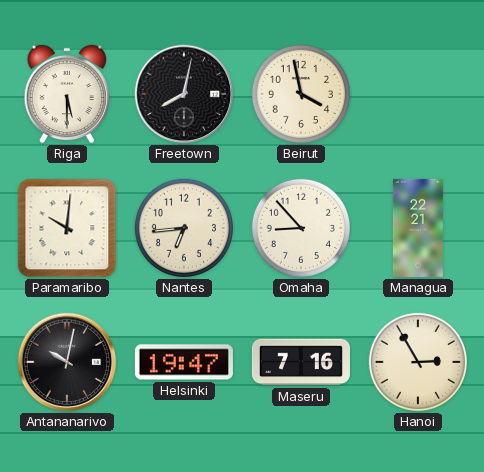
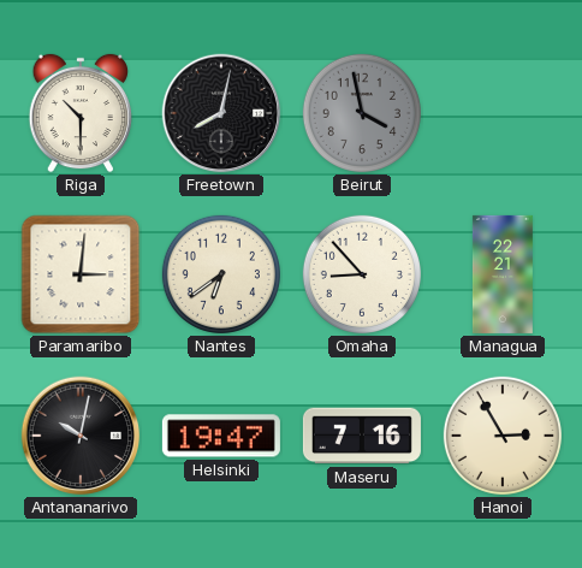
Riga: 5:30 -> 10:30
Beirut dial: cream -> grey
Paramaribo: 10:01 -> 3:01
Nantes: 6:44 -> 6:39
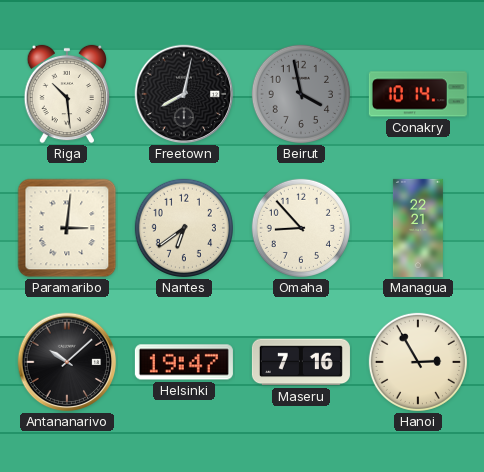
Riga: 10:30 -> 10:29
Conakry: none -> 10:14
Antananarivo: 10:02 -> 10:08
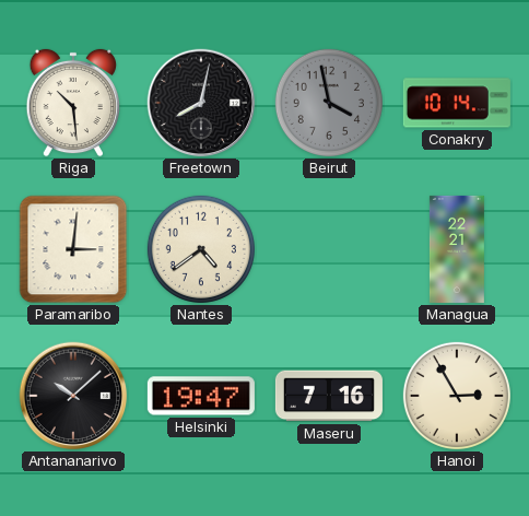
Nantes: 6:39 -> 4:39
Omaha: 8:53 -> none
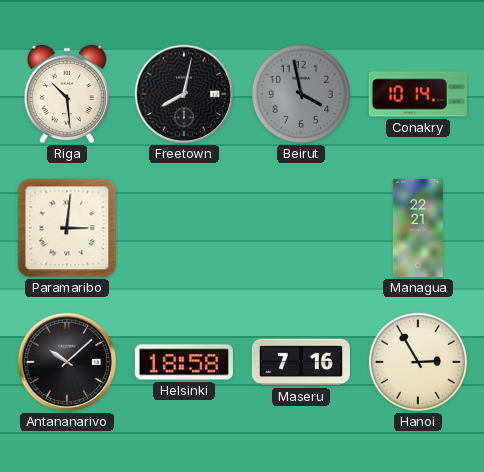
Nantes: 4:39 -> none
Helsinki: 19:47 -> 18:58
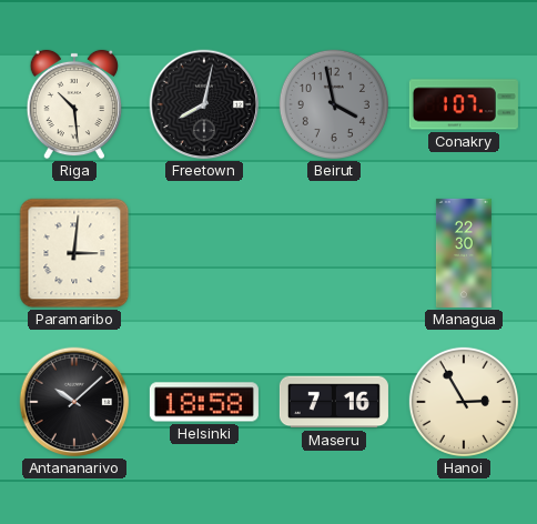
Conakry: 10:14 -> 1:07
Managua: 22:21 -> 22:30
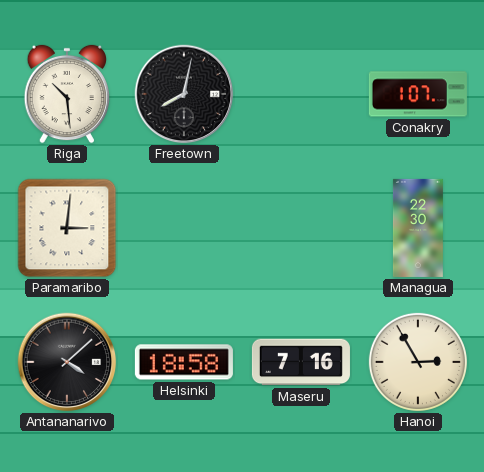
Beirut: 3:58 -> none
Antananarivo: 10:08 -> 4:08
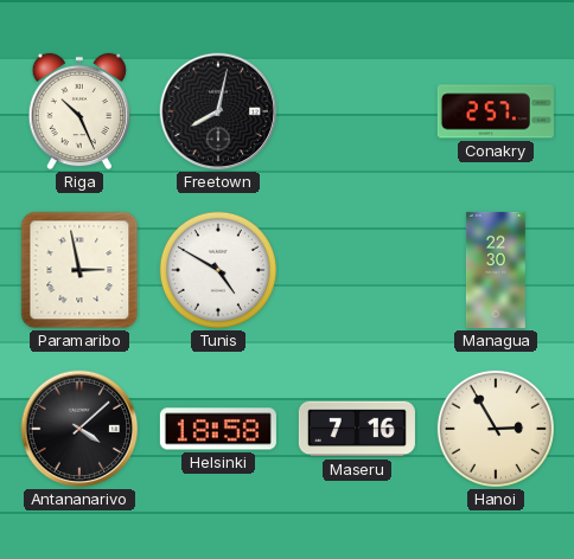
Riga: 10:29 -> 10:26
Conakry: 1:07 -> 2:57
Paramaribo: 3:01 -> 2:58
Tunis: none -> 4:50
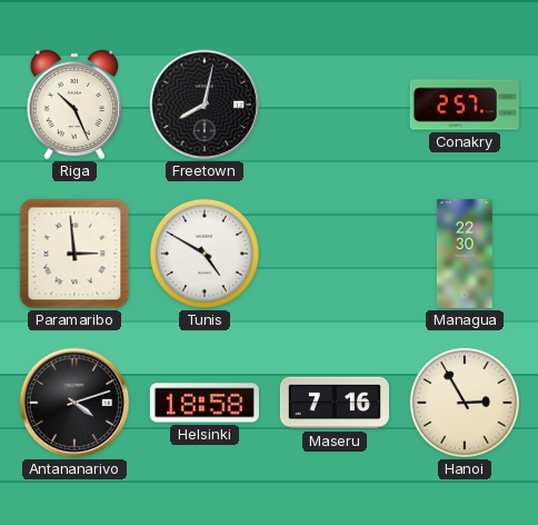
Paramaribo: 2:58 -> 2:59
Antananarivo: 4:08 -> 4:12
